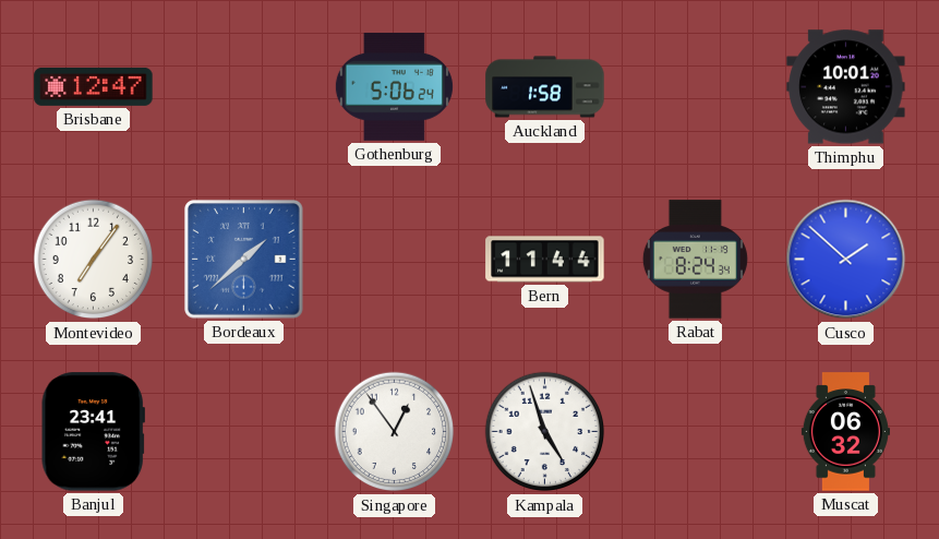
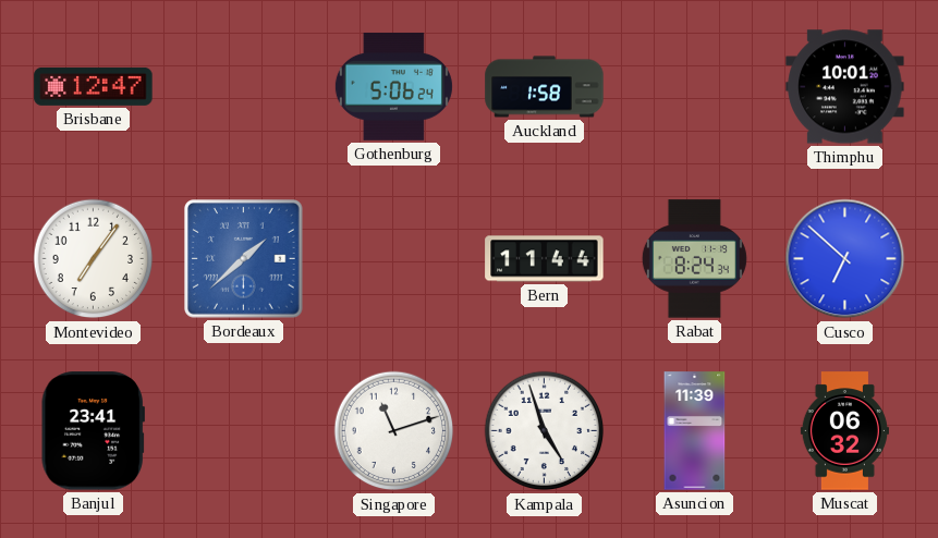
Cusco: 1:52 -> 6:52
Singapore: 12:54 -> 11:12
Asuncion: none -> 11:39
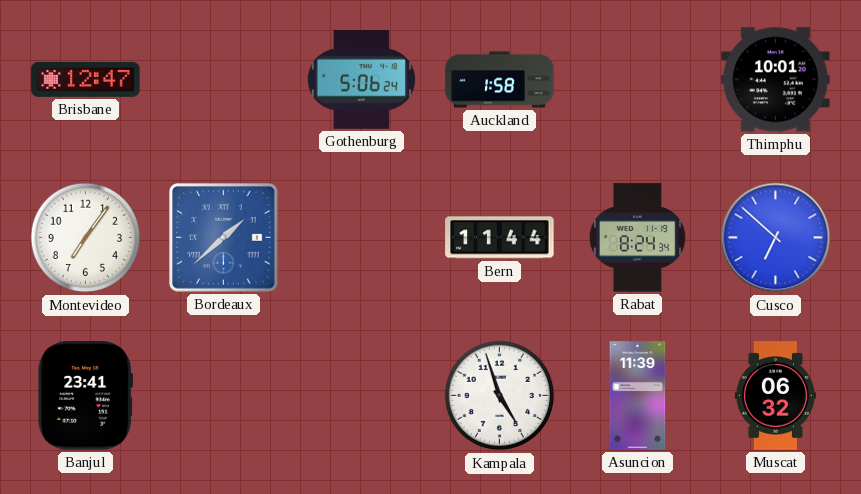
Singapore: 11:12 -> none
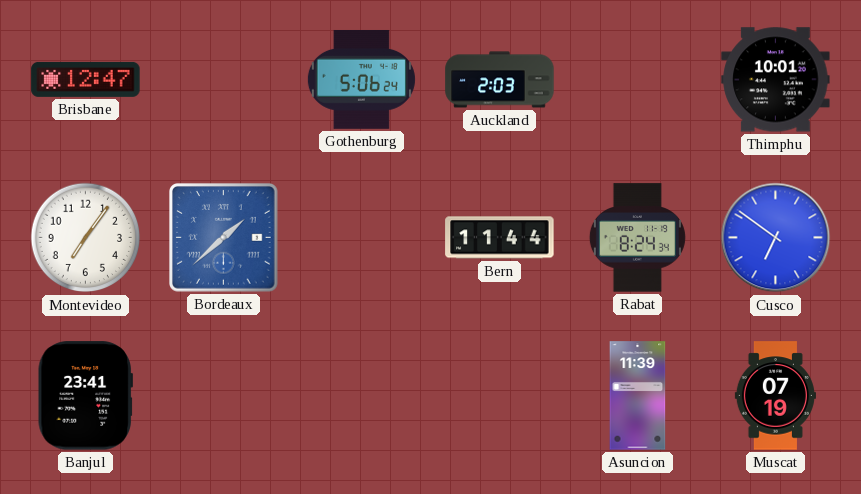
Auckland: 1:58 -> 2:03
Cusco: 6:52 -> 6:51
Kampala: 4:57 -> none
Muscat: 06:32 -> 07:19
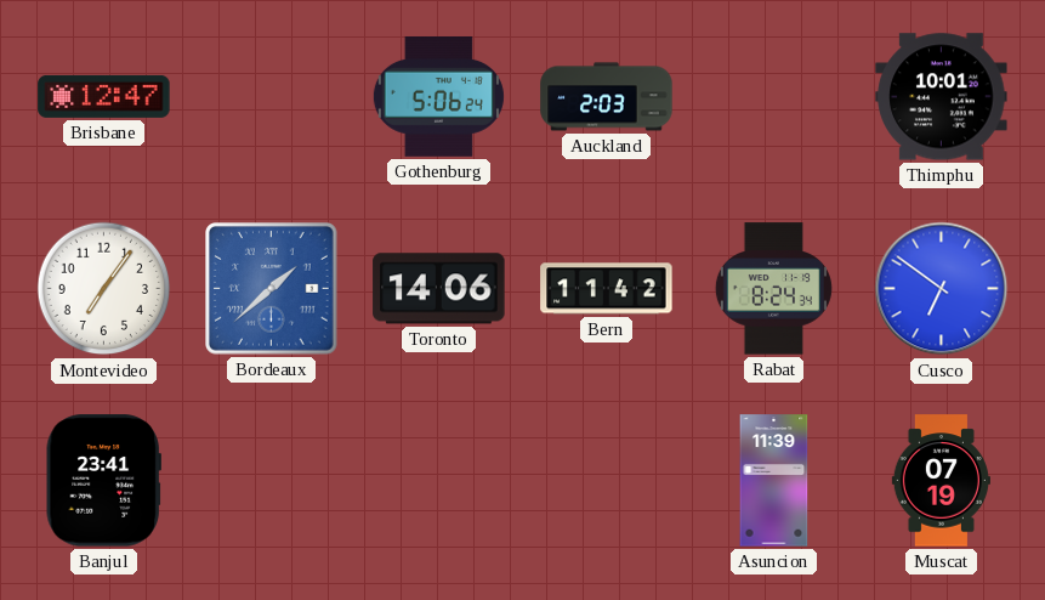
Toronto: none -> 14:06
Bern: 11:44 -> 11:42
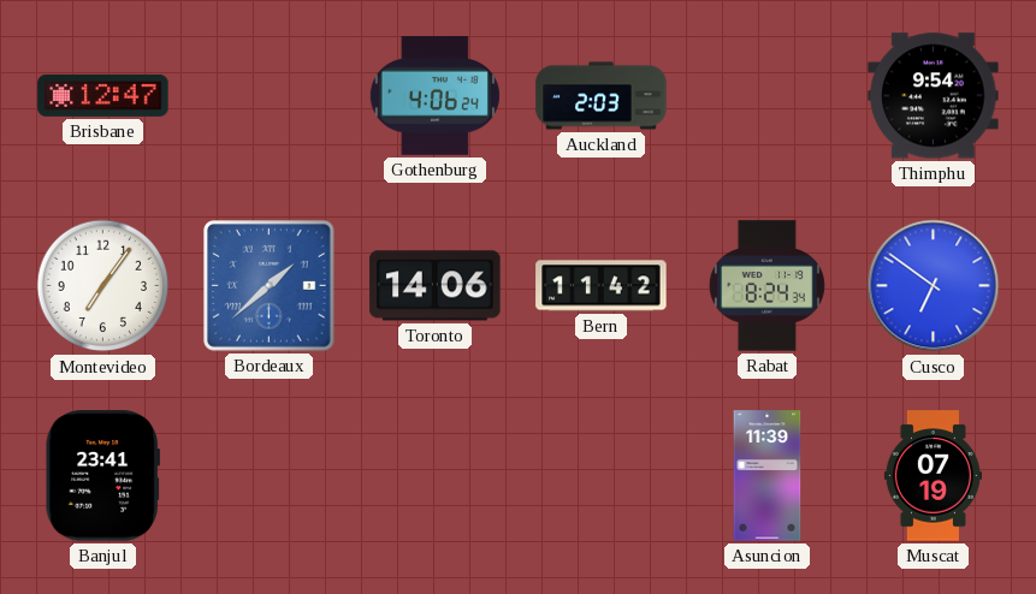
Gothenburg: 5:06 -> 4:06
Thimphu: 10:01 -> 9:54
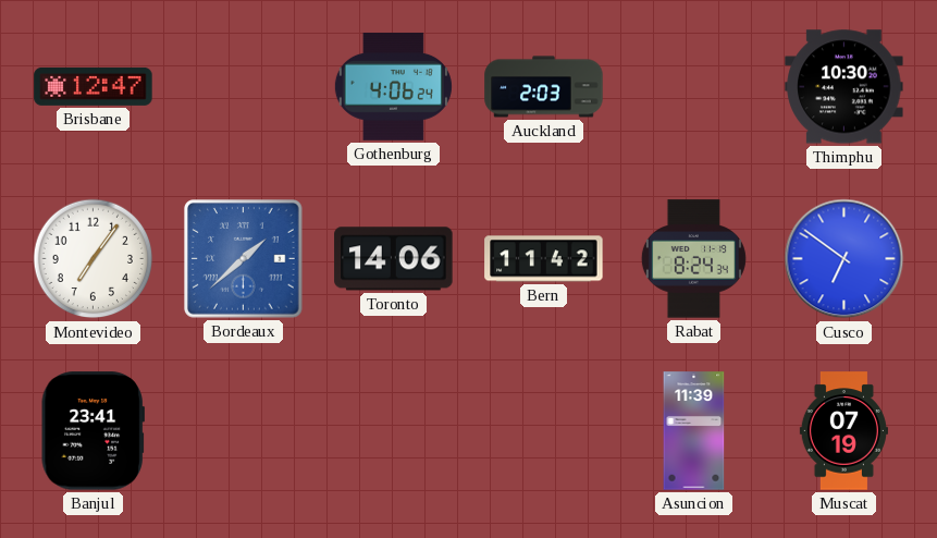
Thimphu: 9:54 -> 10:30
